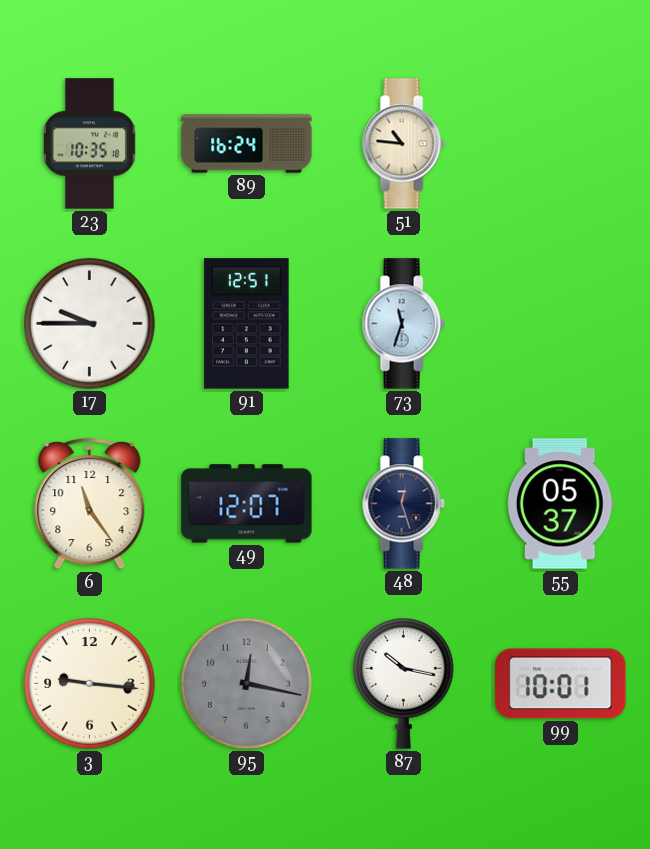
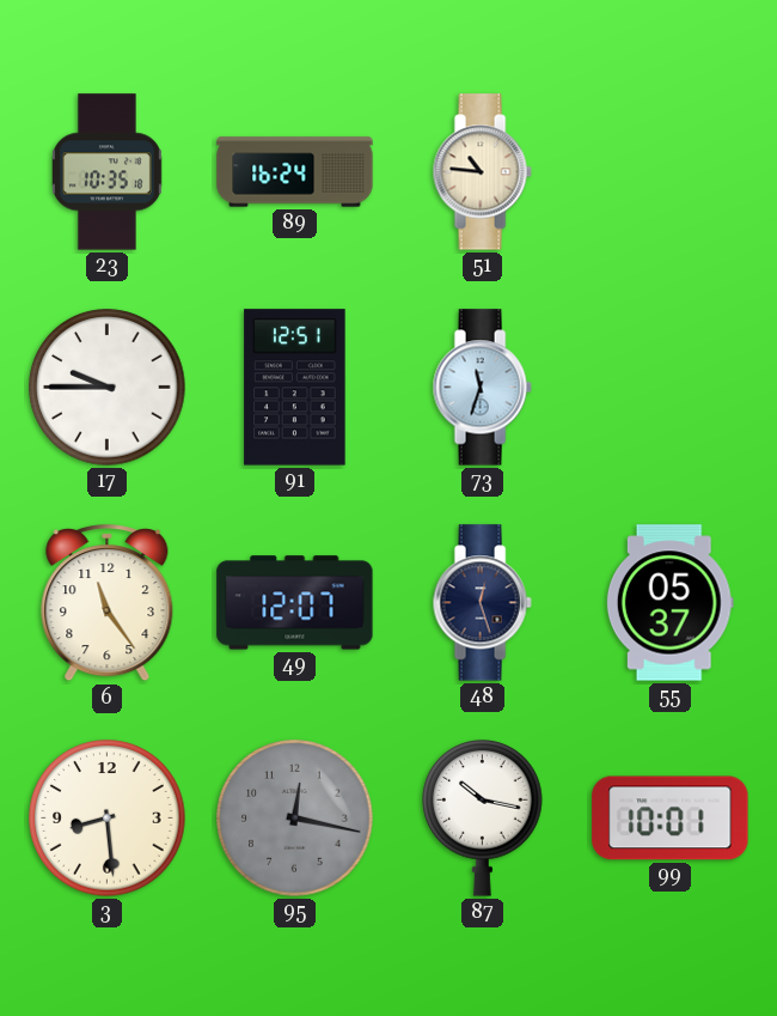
3: 9:16 -> 8:29
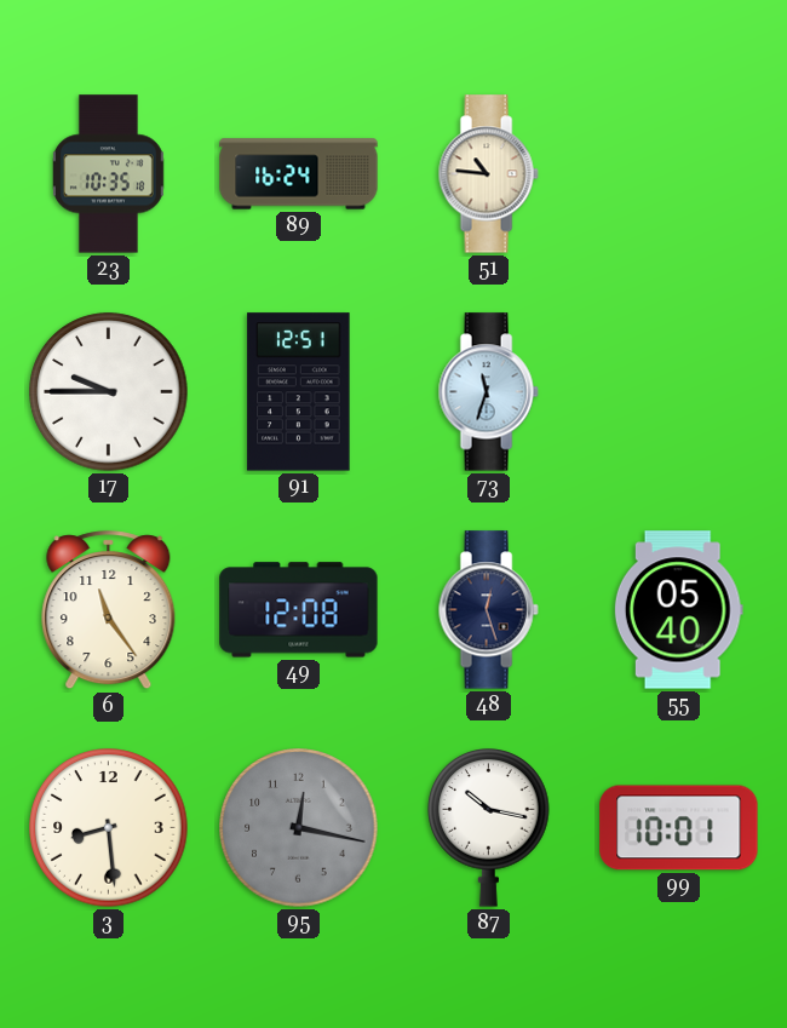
49: 12:07 -> 12:08
55: 05:37 -> 05:40
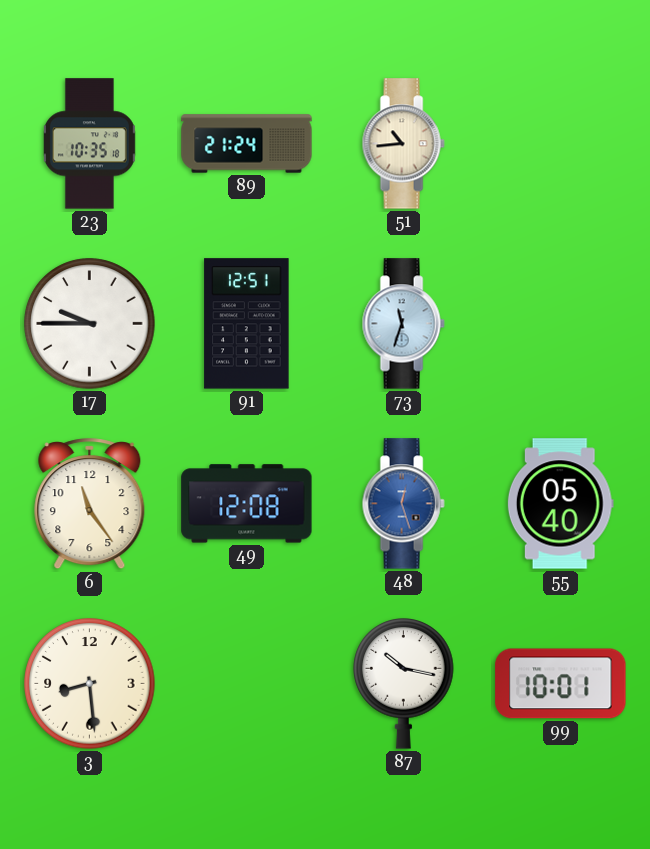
89: 16:24 -> 21:24
51: 10:46 -> 10:44
48 dial: navy -> blue
95: 12:17 -> none
